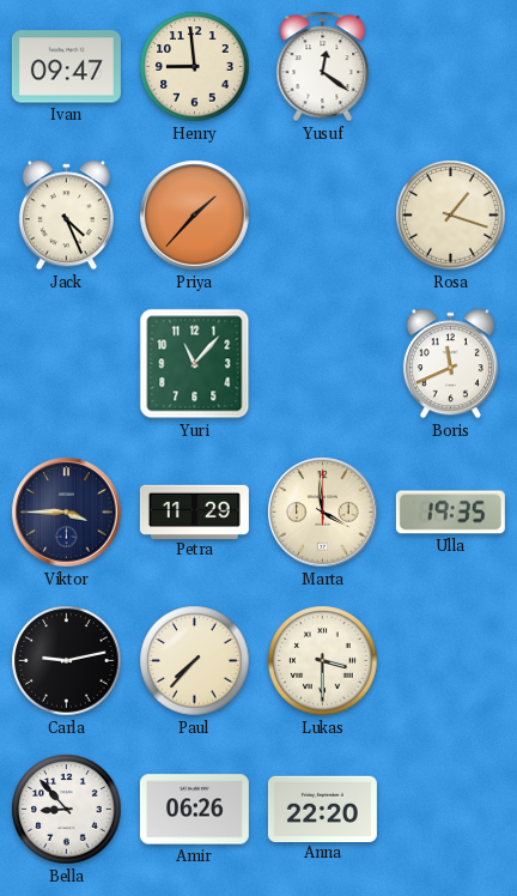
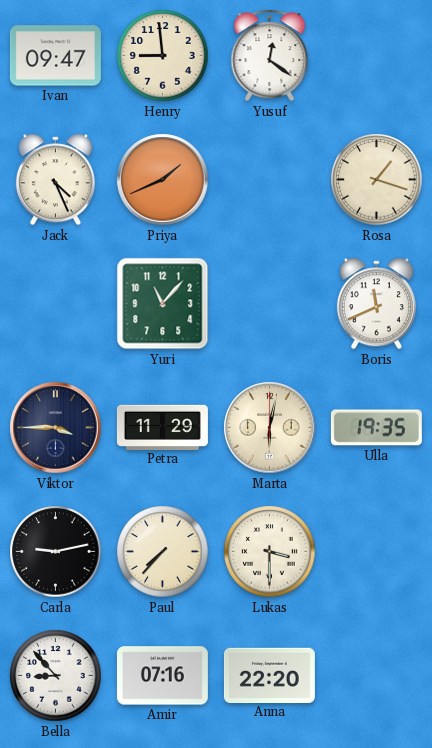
Priya: 1:37 -> 1:41
Marta: 3:59 -> 6:02
Amir: 06:26 -> 07:16
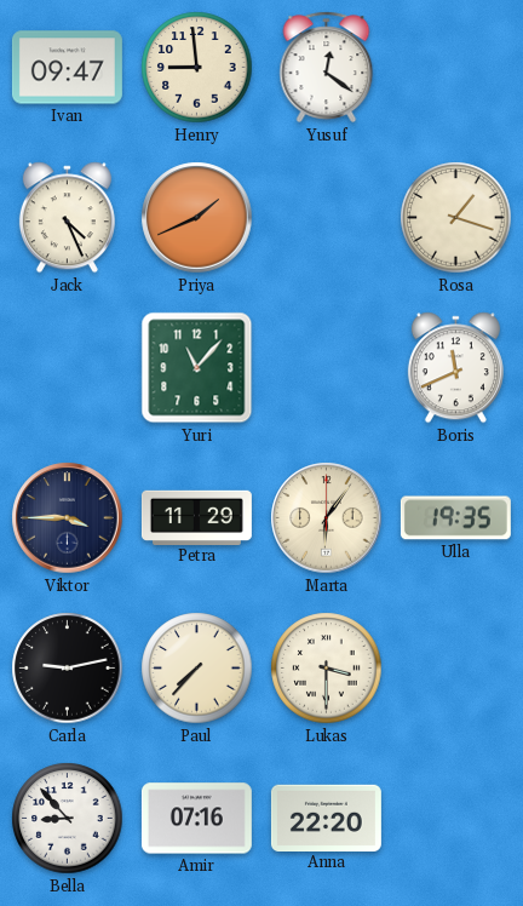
Marta: 6:02 -> 6:06
